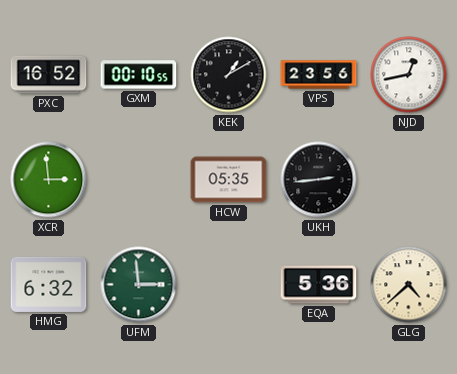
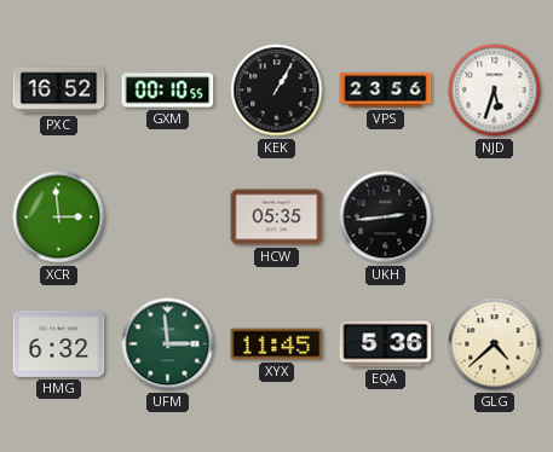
KEK: 1:10 -> 1:05
NJD: 12:43 -> 5:33
XYX: none -> 11:45
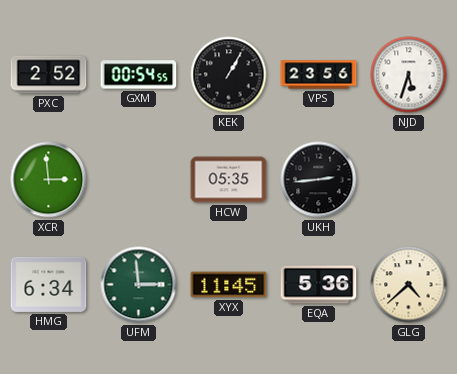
PXC: 16:52 -> 2:52
GXM: 00:10 -> 00:54
HMG: 6:32 -> 6:34
